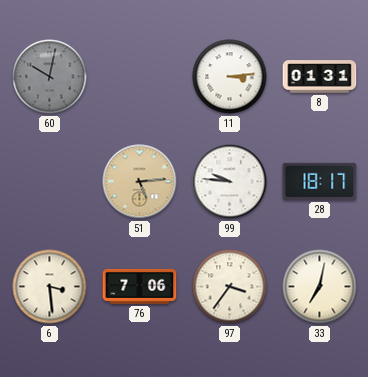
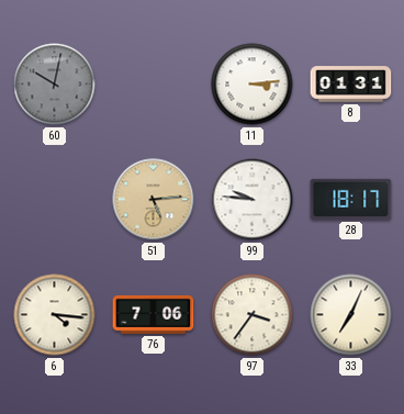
6: 3:29 -> 4:16
33: 7:02 -> 7:04
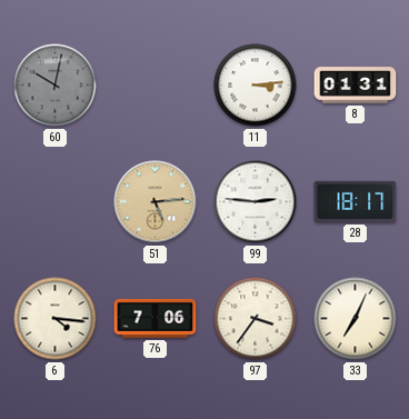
99: 9:46 -> 2:46
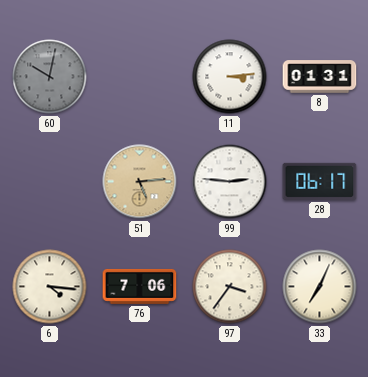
28: 18:17 -> 06:17
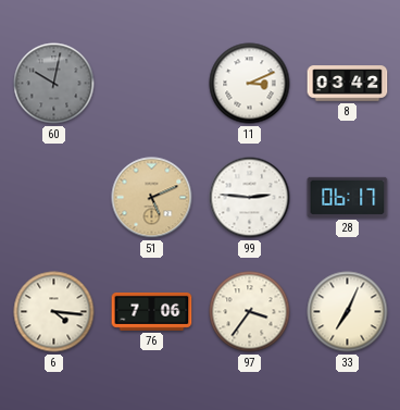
11: 3:14 -> 3:11
8: 01:31 -> 03:42
51: 5:14 -> 5:11
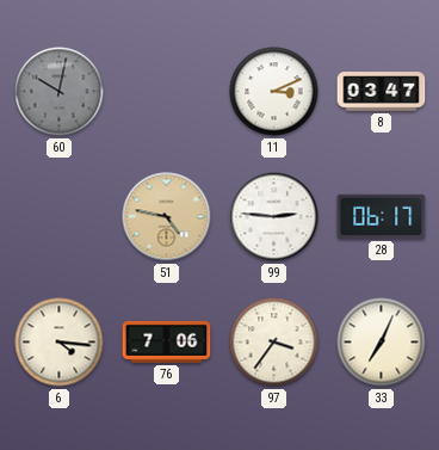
8: 03:42 -> 03:47
51: 5:11 -> 4:47
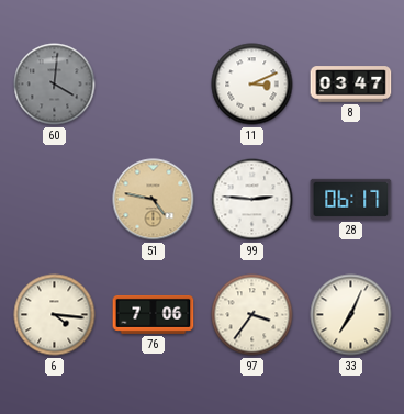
60: 10:02 -> 4:01
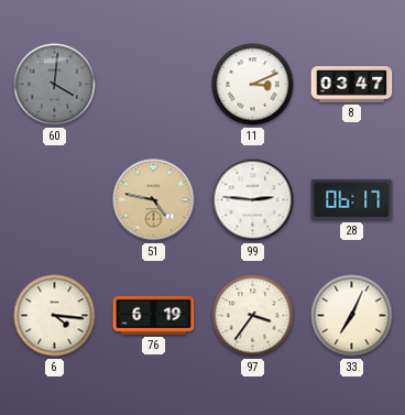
76: 7:06 -> 6:19
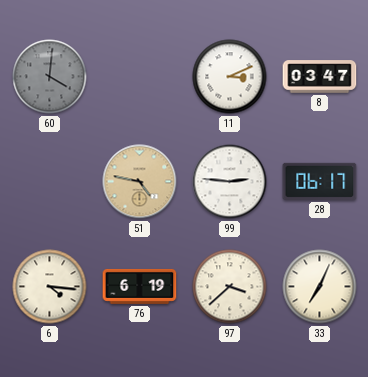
97: 3:36 -> 3:38
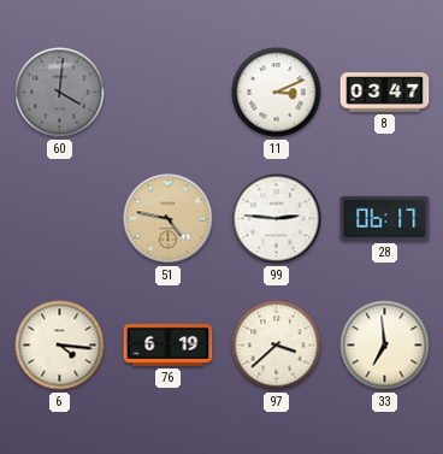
33: 7:04 -> 6:59
